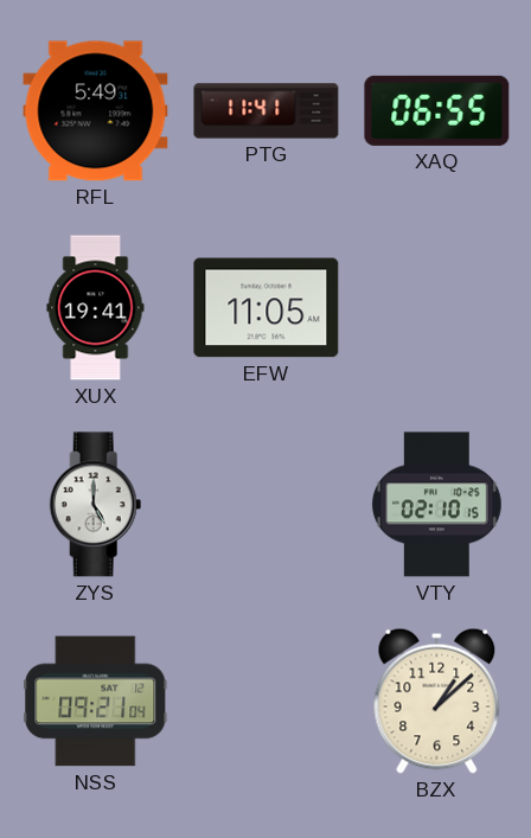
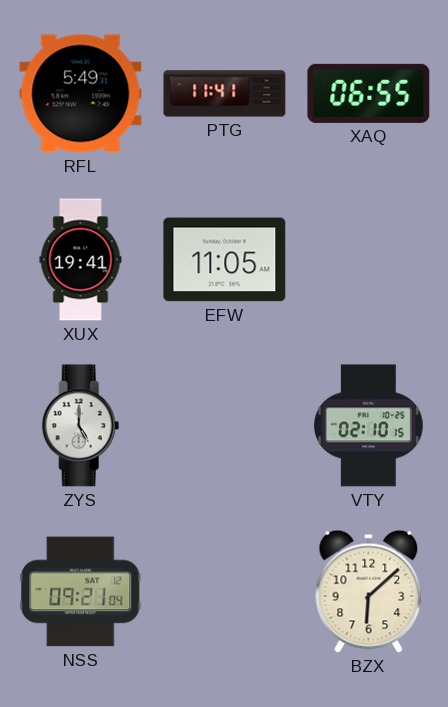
BZX: 1:08 -> 6:08
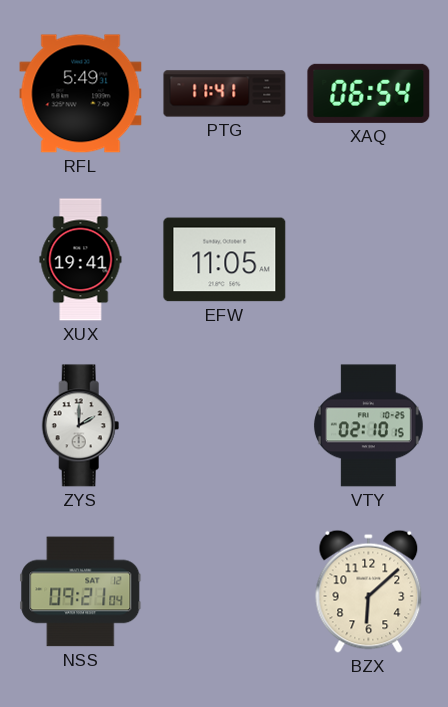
XAQ: 06:55 -> 06:54
ZYS: 5:00 -> 2:00
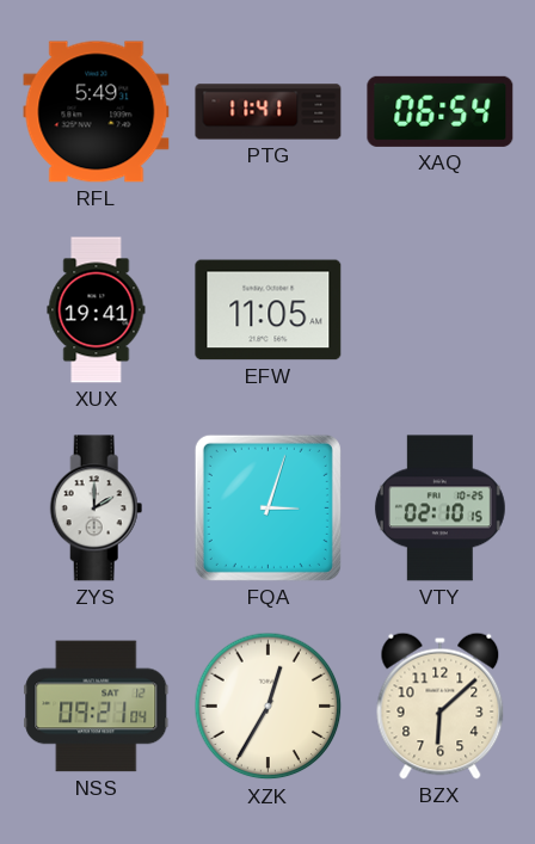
FQA: none -> 3:03
XZK: none -> 12:35
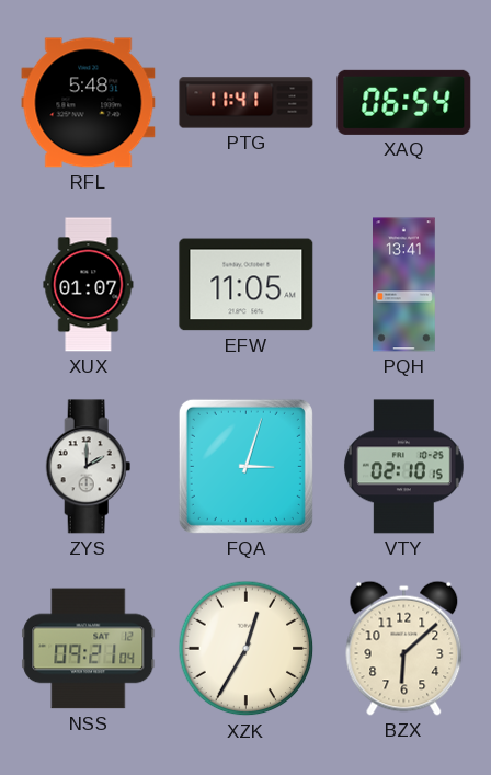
RFL: 5:49 -> 5:48
XUX: 19:41 -> 01:07
PQH: none -> 13:41
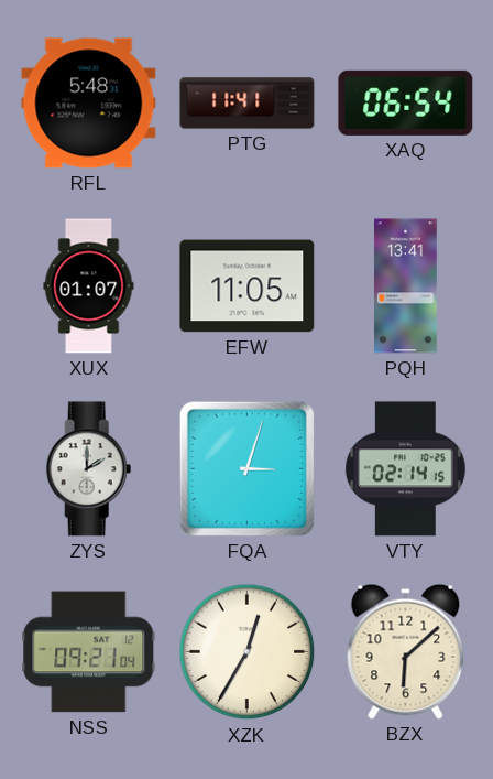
VTY: 02:10 -> 02:14
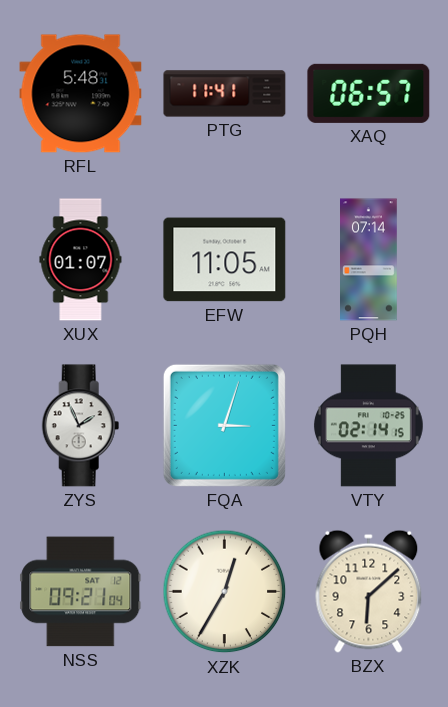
XAQ: 06:54 -> 06:57
PQH: 13:41 -> 07:14
ZYS: 2:00 -> 1:56
